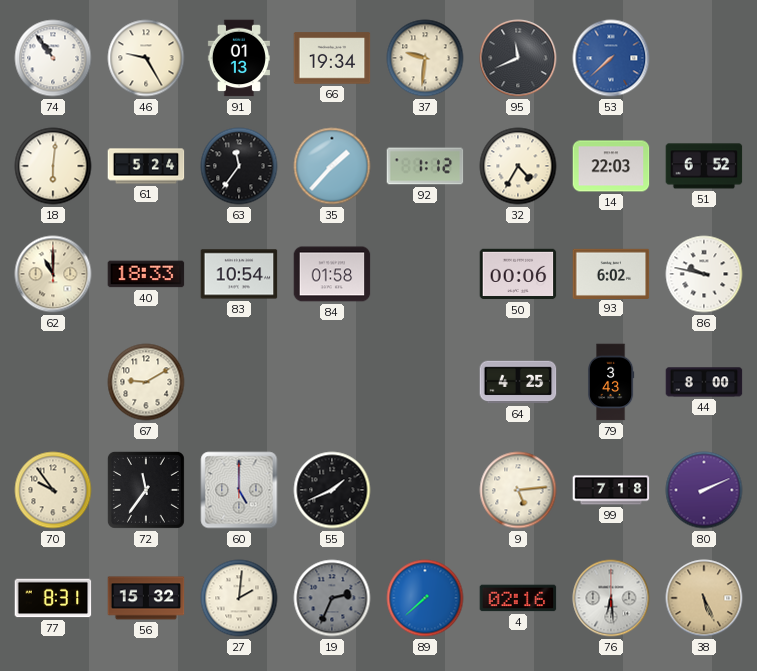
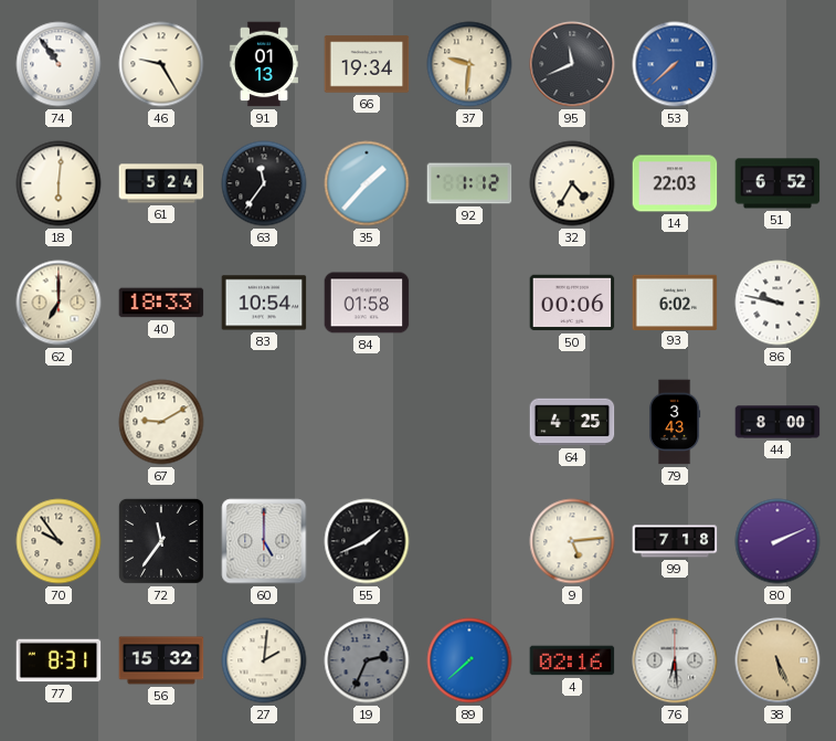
62: 11:00 -> 7:00
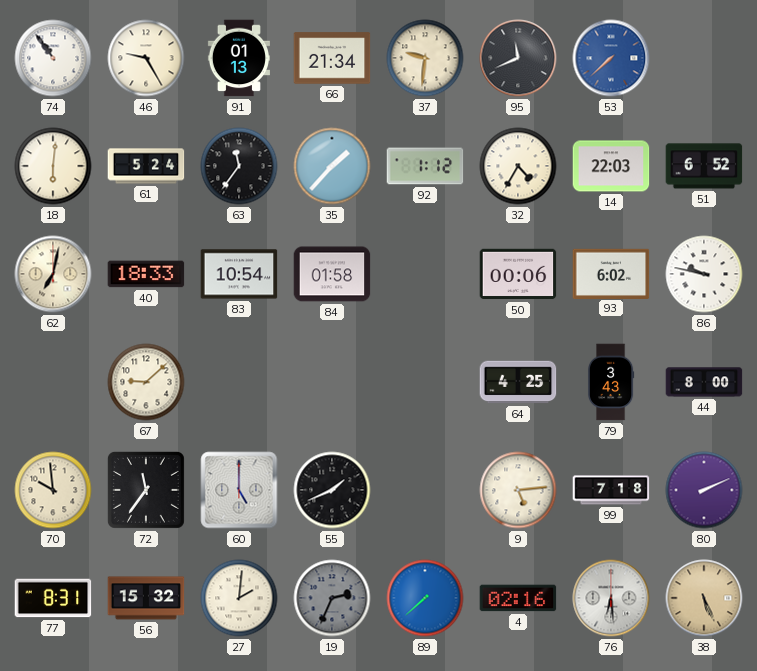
66: 19:34 -> 21:34
62: 7:00 -> 7:02
67: 9:10 -> 9:08
70: 9:54 -> 9:59
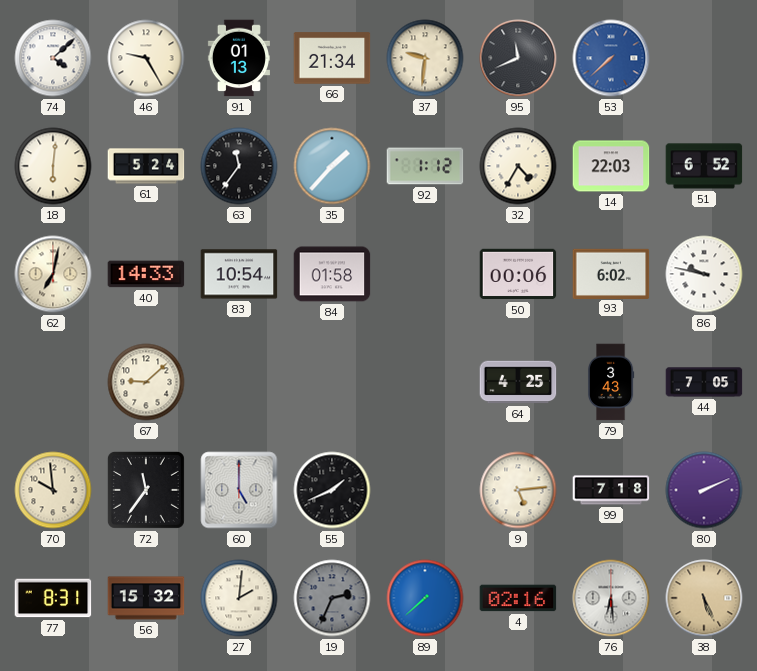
74: 10:54 -> 4:08
40: 18:33 -> 14:33
44: 8:00 -> 7:05
